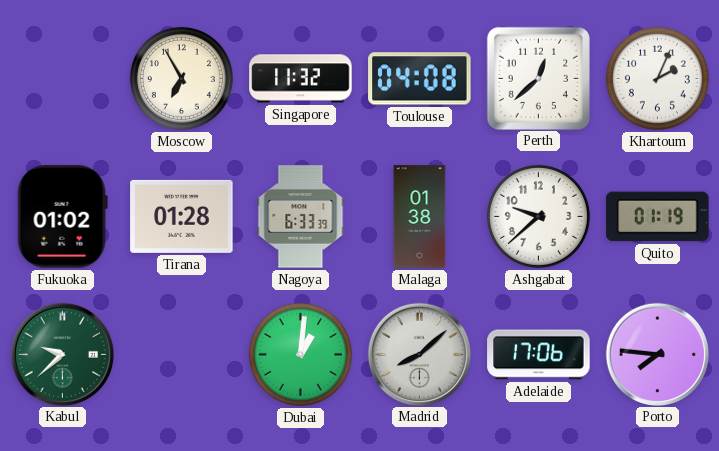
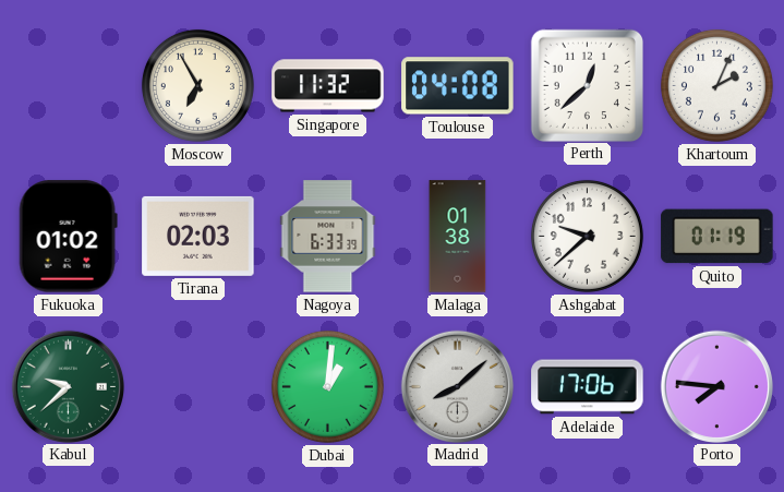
Tirana: 01:28 -> 02:03
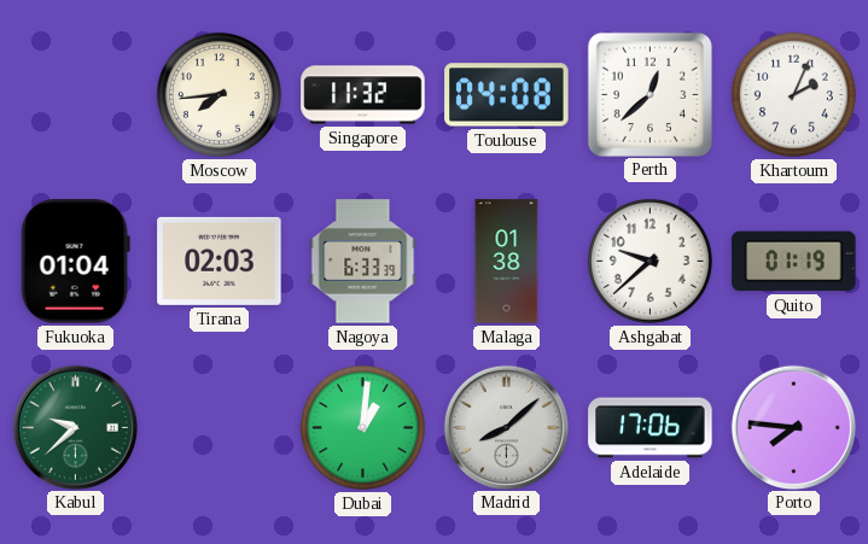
Moscow: 6:55 -> 7:44
Fukuoka: 01:02 -> 01:04
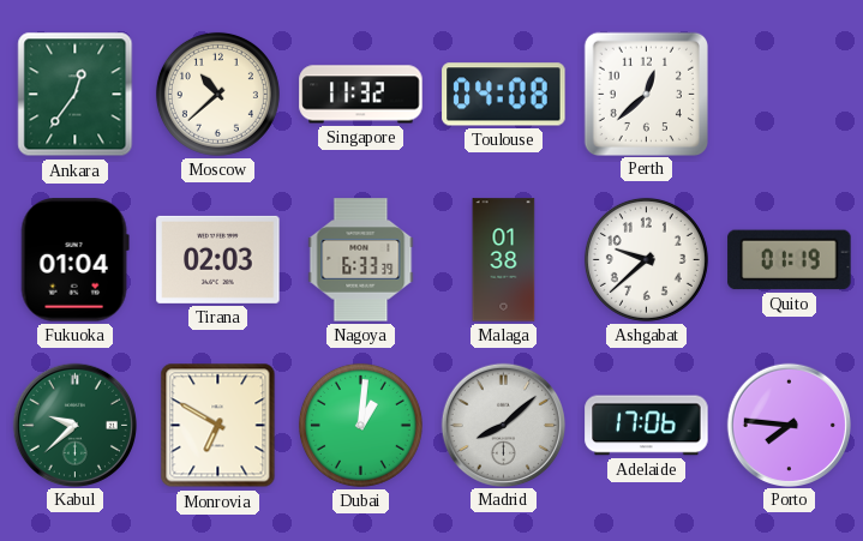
Ankara: none -> 12:36
Moscow: 7:44 -> 10:38
Khartoum: 2:04 -> none
Monrovia: none -> 6:50
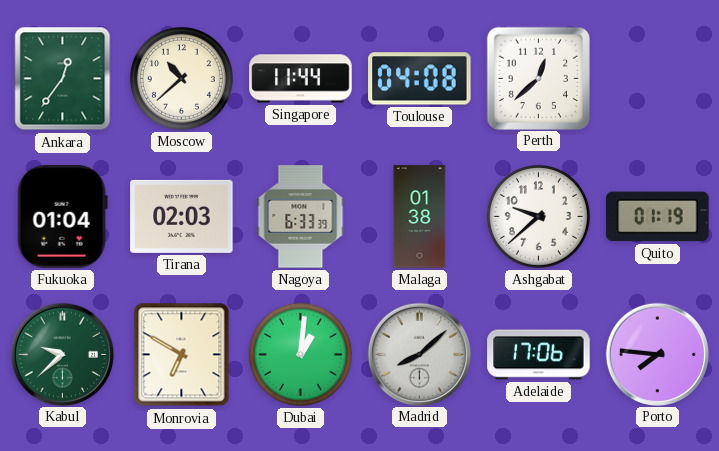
Singapore: 11:32 -> 11:44
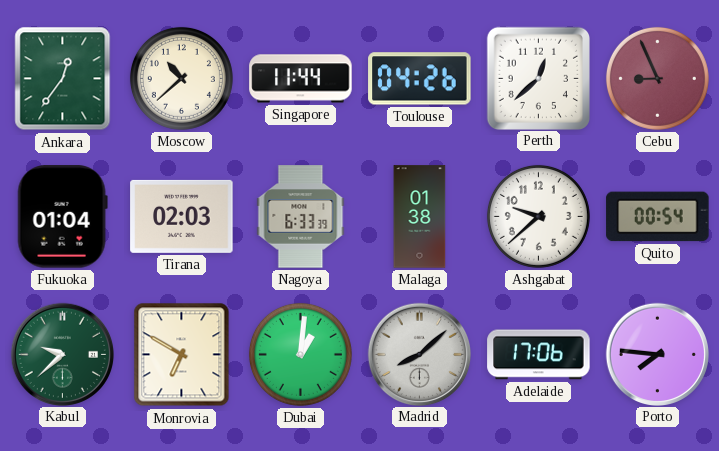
Toulouse: 04:08 -> 04:26
Cebu: none -> 8:56
Quito: 01:19 -> 00:54
